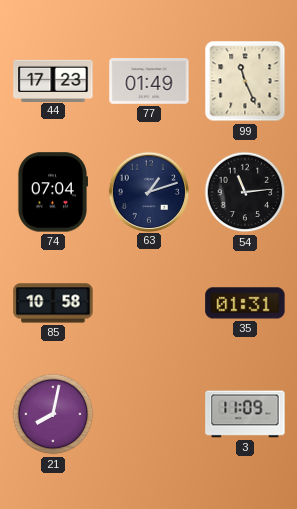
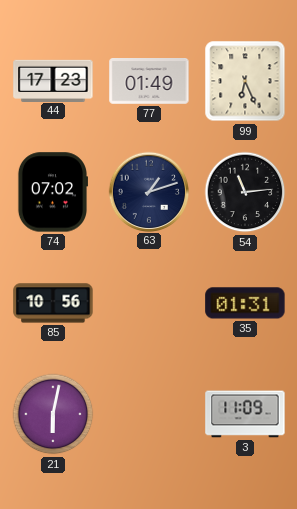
99: 11:26 -> 6:26
74: 07:04 -> 07:02
85: 10:58 -> 10:56
21: 8:02 -> 6:02
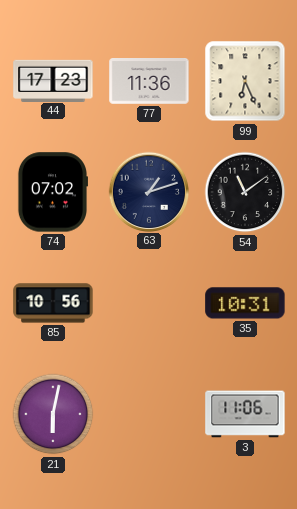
77: 01:49 -> 11:36
54: 11:14 -> 11:09
35: 01:31 -> 10:31
3: 11:09 -> 11:06
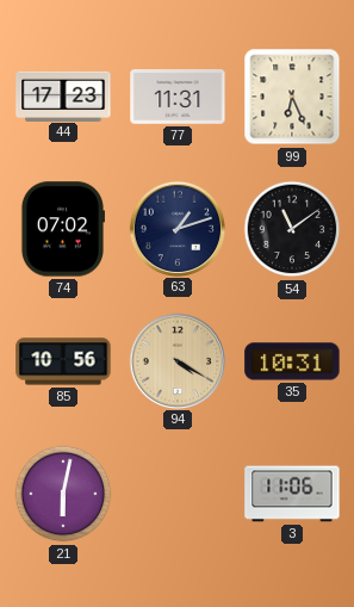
77: 11:36 -> 11:31
94: none -> 4:20
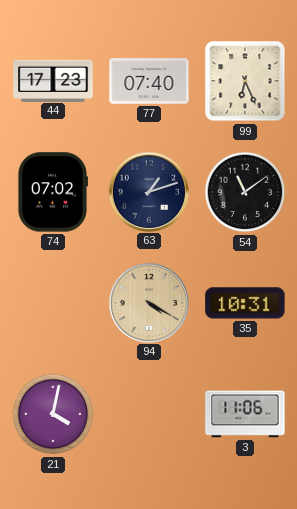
77: 11:31 -> 07:40
85: 10:56 -> none
21: 6:02 -> 4:02
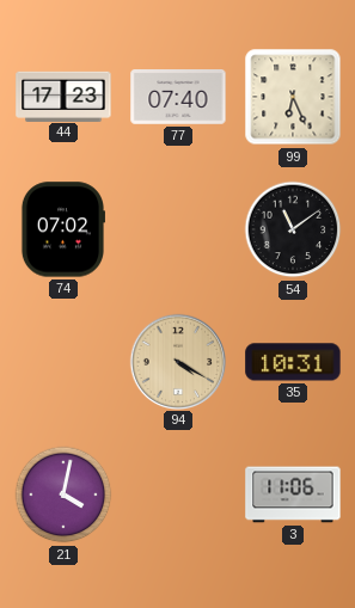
63: 1:12 -> none
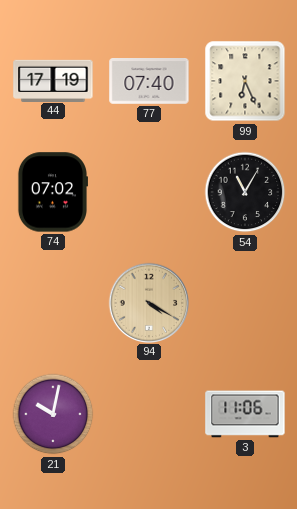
44: 17:23 -> 17:19
54: 11:09 -> 11:05
35: 10:31 -> none
21: 4:02 -> 10:02
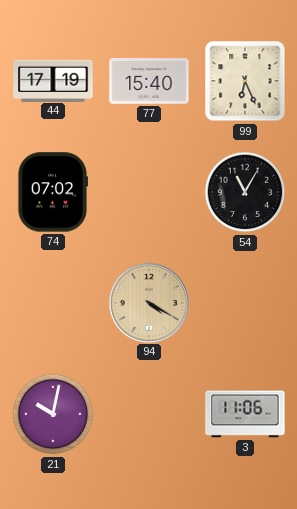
77: 07:40 -> 15:40
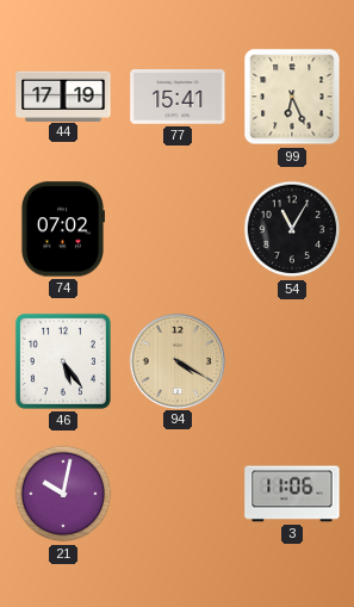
77: 15:40 -> 15:41
46: none -> 5:24
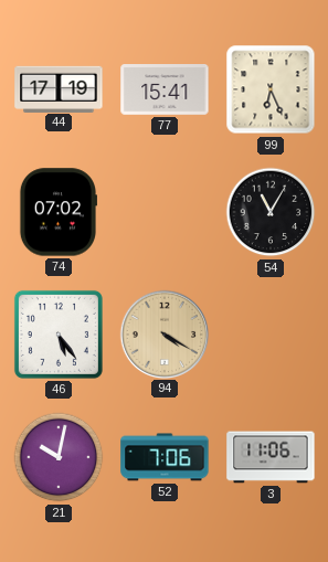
52: none -> 7:06
